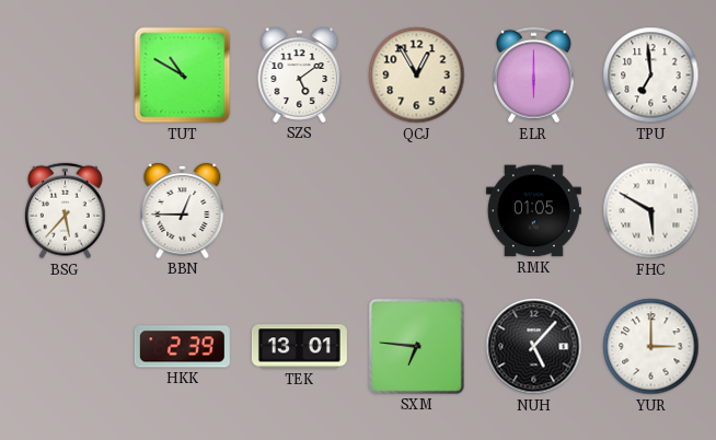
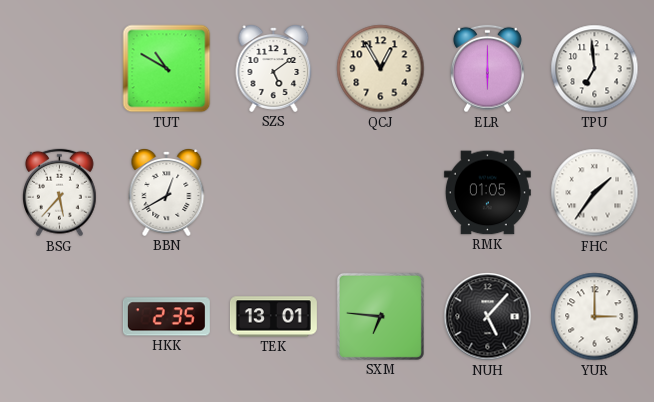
BBN: 12:45 -> 12:40
FHC: 5:50 -> 1:36
HKK: 2:39 -> 2:35
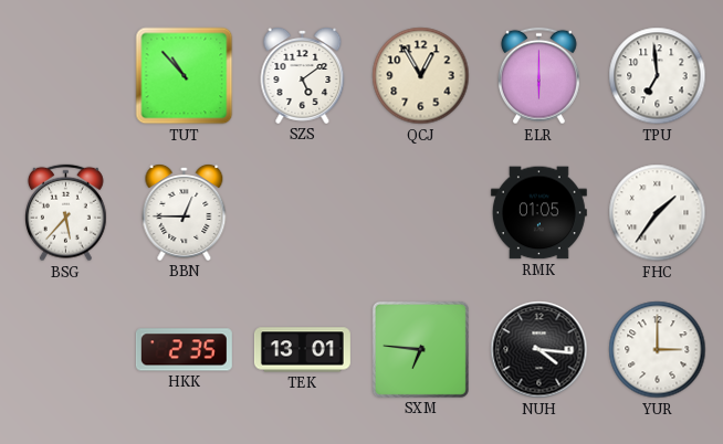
TUT: 10:50 -> 10:53
BBN: 12:40 -> 12:45
NUH: 5:07 -> 4:16
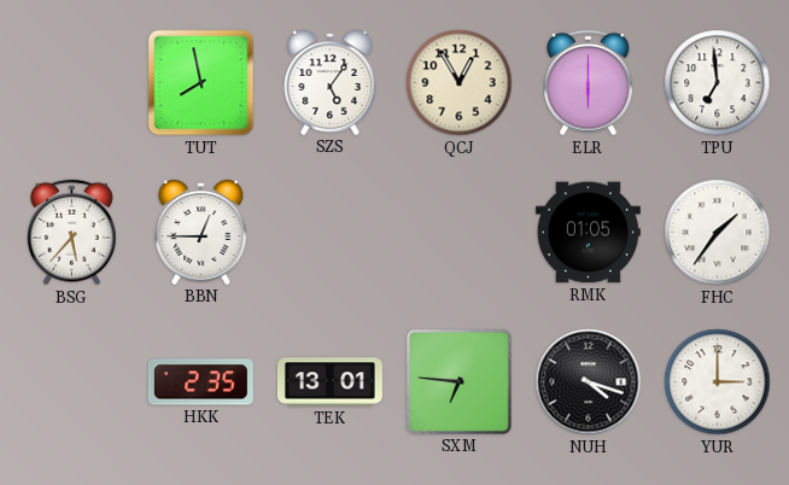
TUT: 10:53 -> 7:58
SZS: 5:09 -> 5:06
NUH: 4:16 -> 4:18
